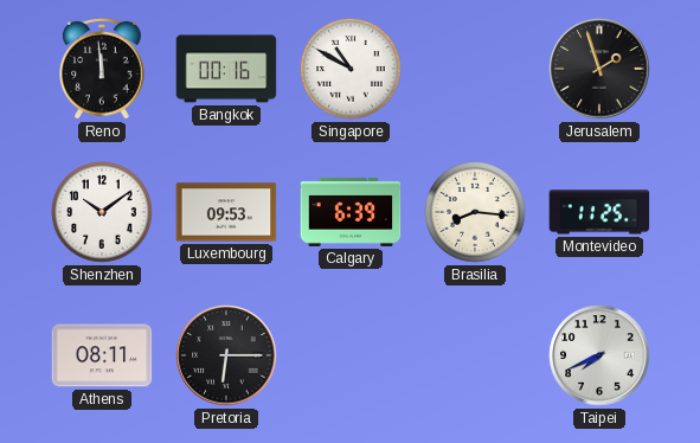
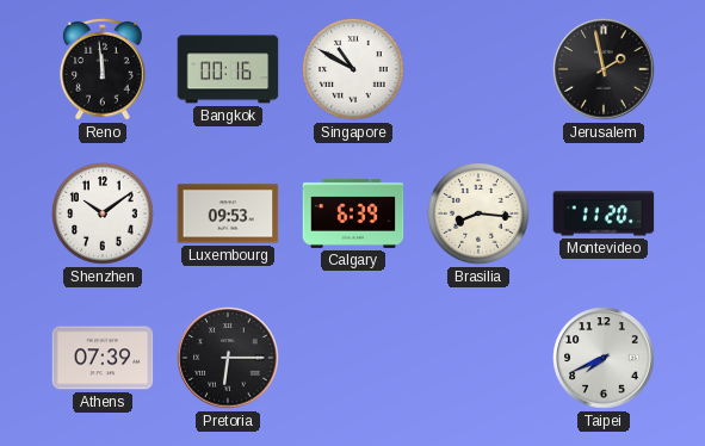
Jerusalem: 1:57 -> 1:58
Montevideo: 11:25 -> 11:20
Athens: 08:11 -> 07:39
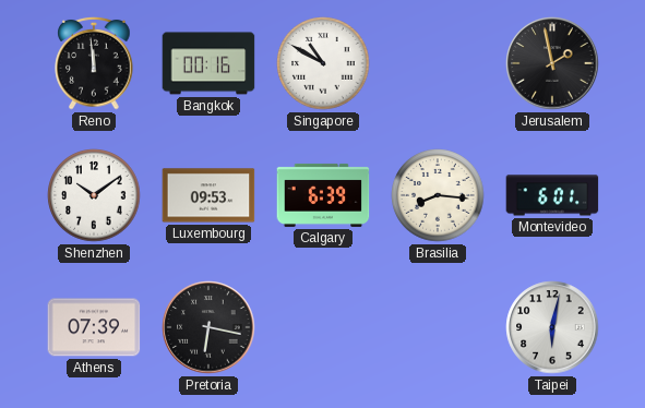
Montevideo: 11:20 -> 6:01
Pretoria: 6:15 -> 6:17
Taipei: 7:41 -> 6:02
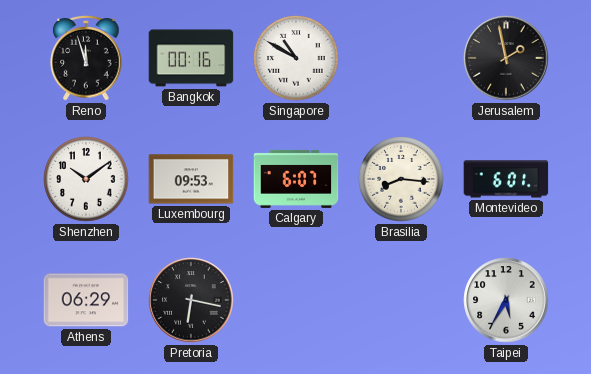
Reno: 11:59 -> 11:57
Calgary: 6:39 -> 6:07
Athens: 07:39 -> 06:29
Taipei: 6:02 -> 5:35
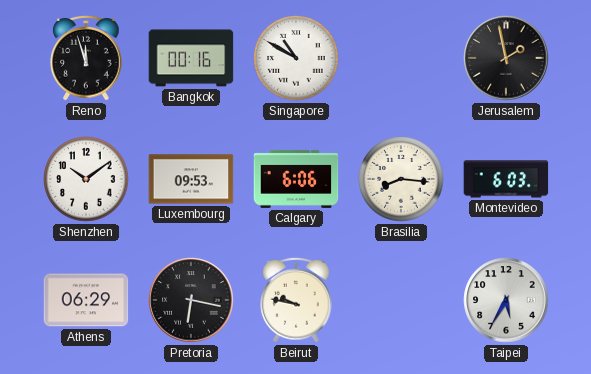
Calgary: 6:07 -> 6:06
Montevideo: 6:01 -> 6:03
Beirut: none -> 9:47
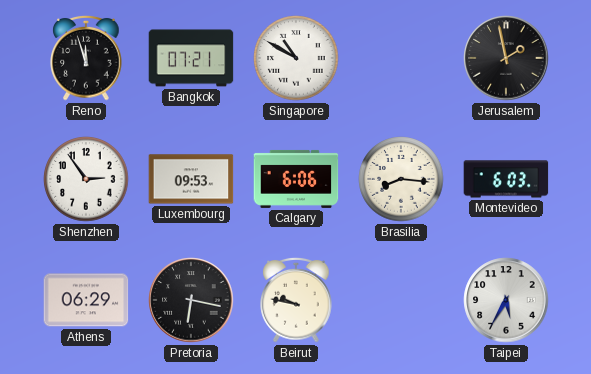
Bangkok: 00:16 -> 07:21
Shenzhen: 10:09 -> 2:54
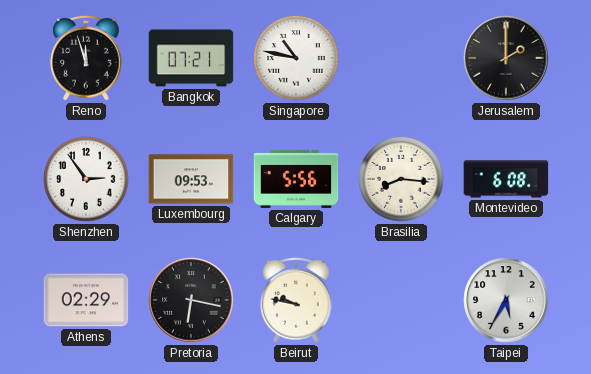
Singapore: 10:50 -> 10:47
Jerusalem: 1:58 -> 2:00
Calgary: 6:06 -> 5:56
Montevideo: 6:03 -> 6:08
Athens: 06:29 -> 02:29
